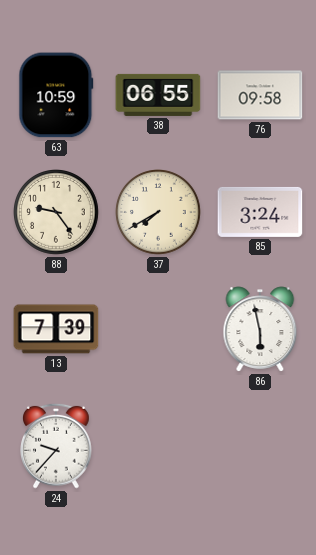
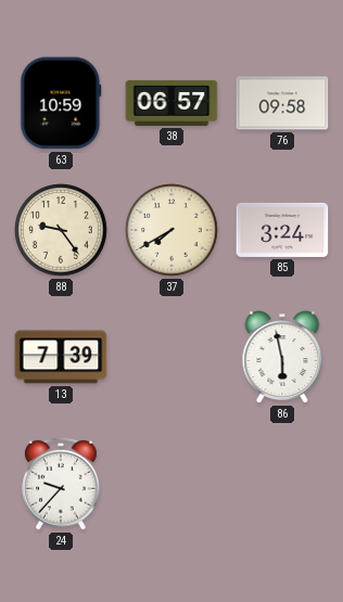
38: 06:55 -> 06:57
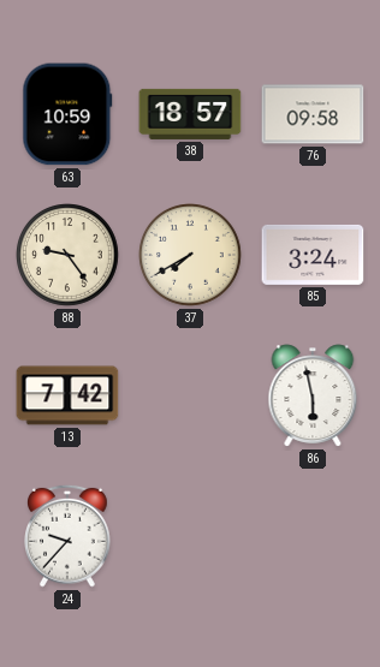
38: 06:57 -> 18:57
13: 7:39 -> 7:42
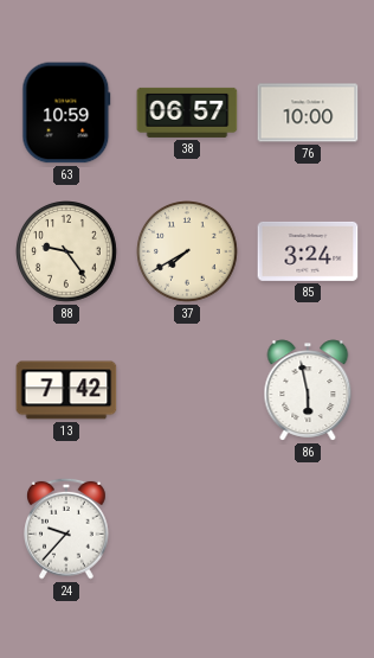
38: 18:57 -> 06:57
76: 09:58 -> 10:00
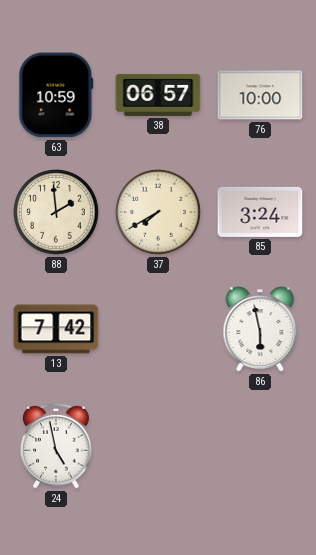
88: 9:24 -> 1:59
24: 9:37 -> 4:58
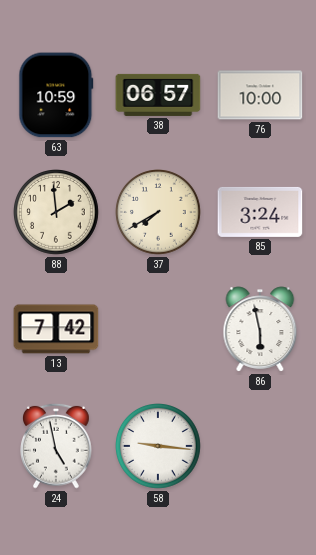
58: none -> 9:16
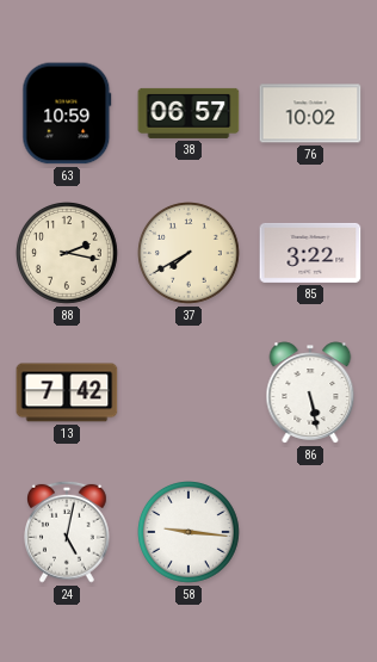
76: 10:00 -> 10:02
88: 1:59 -> 2:17
85: 3:24 -> 3:22
86: 5:58 -> 5:28
24: 4:58 -> 5:02
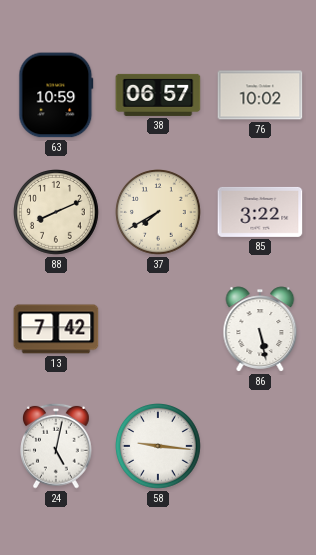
88: 2:17 -> 8:11
